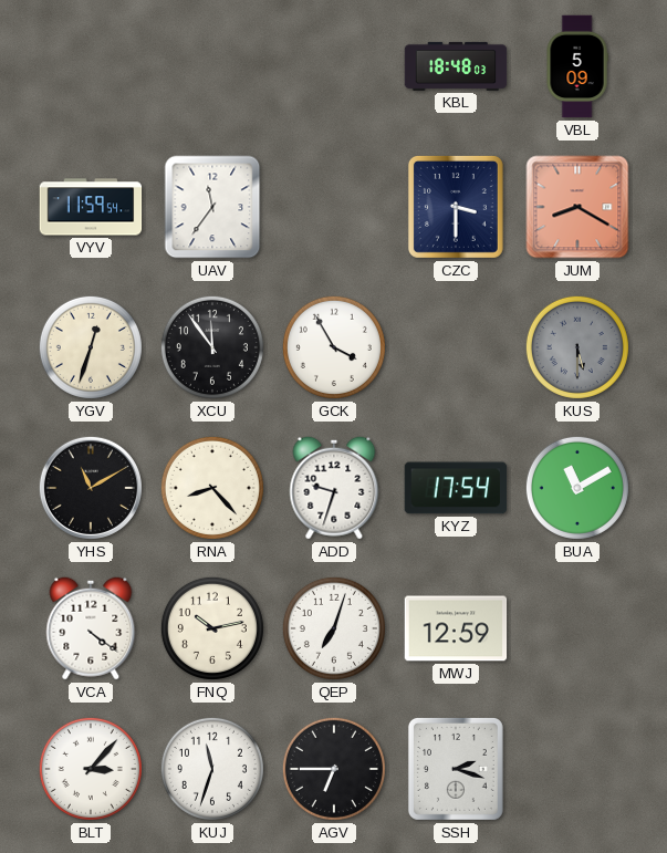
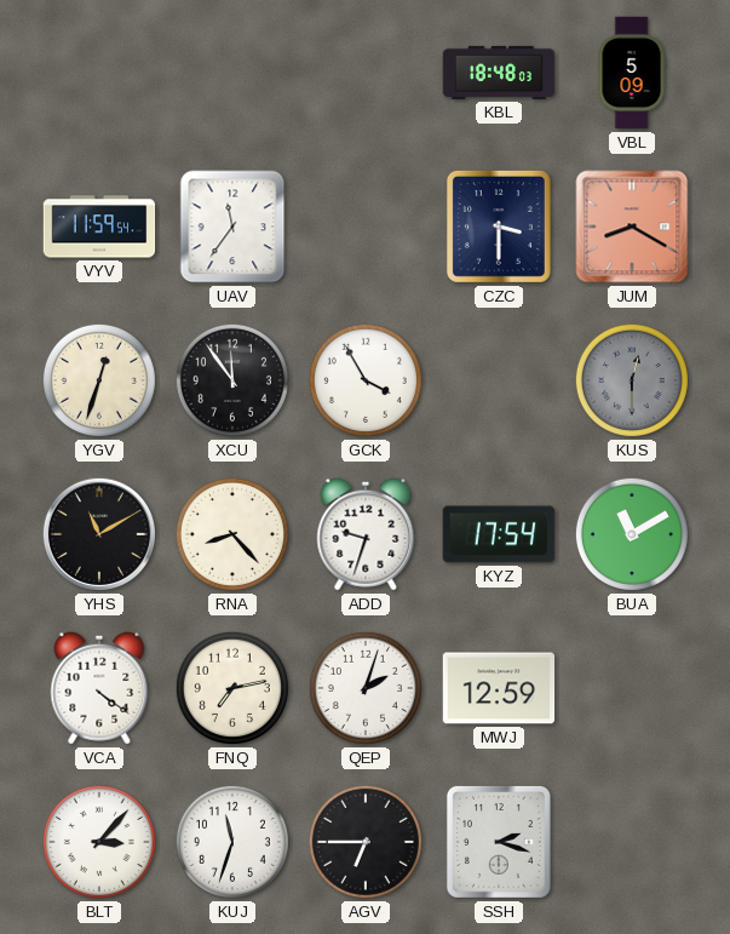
KUS: 5:30 -> 12:30
FNQ: 10:13 -> 7:13
QEP: 7:03 -> 2:03
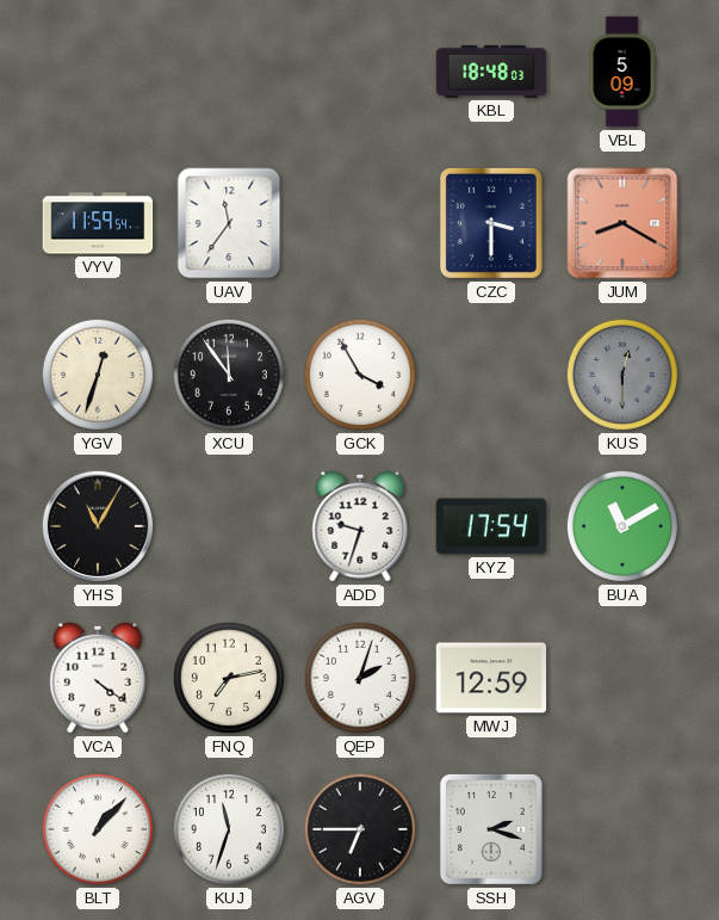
YHS: 11:10 -> 11:05
RNA: 8:23 -> none
BLT: 3:07 -> 1:07
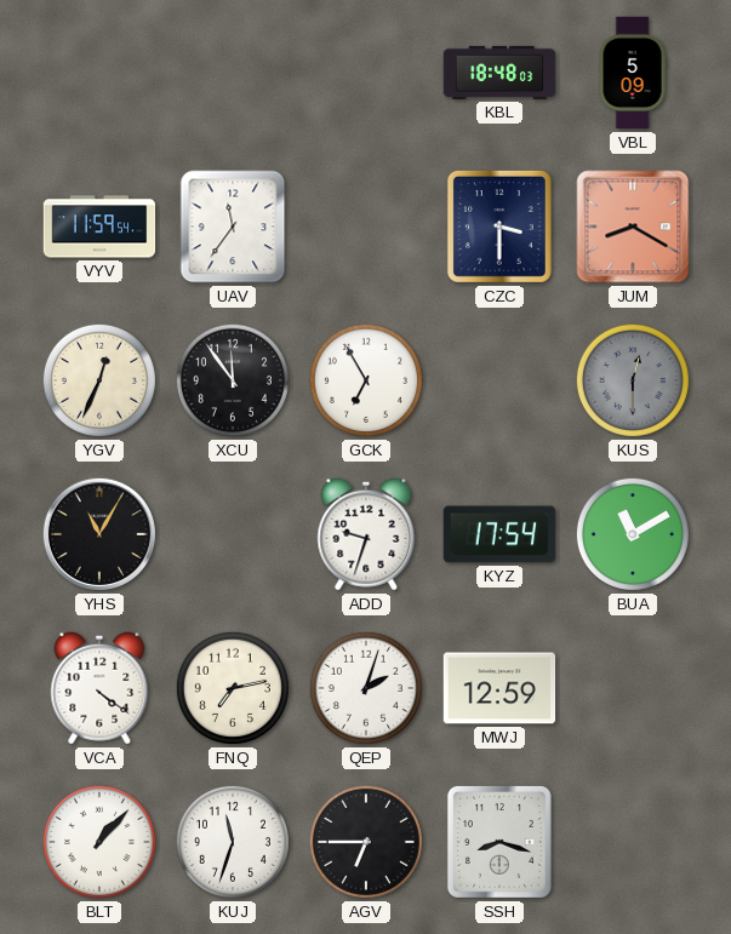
YGV: 12:33 -> 12:34
GCK: 3:55 -> 6:55
SSH: 2:18 -> 8:18
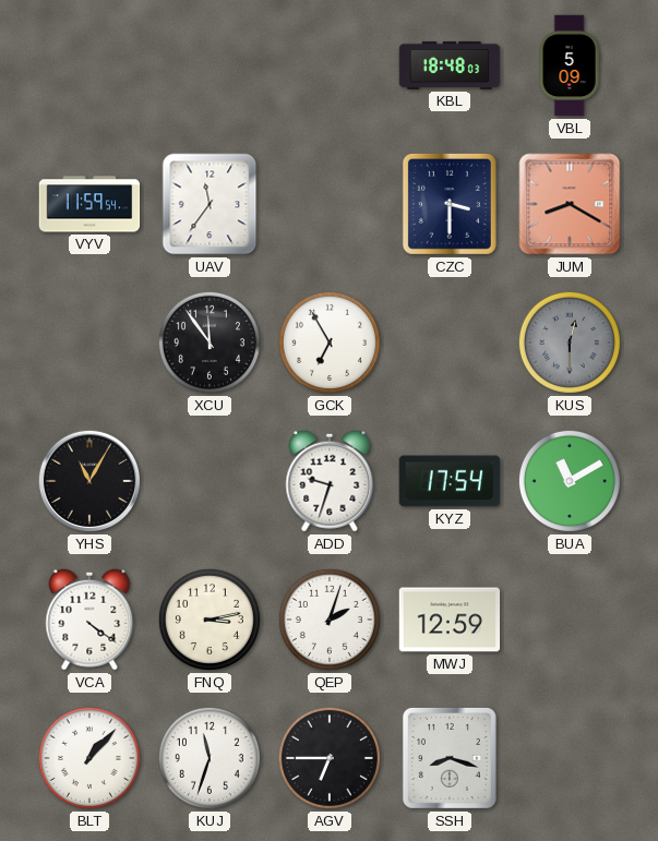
YGV: 12:34 -> none
FNQ: 7:13 -> 3:13
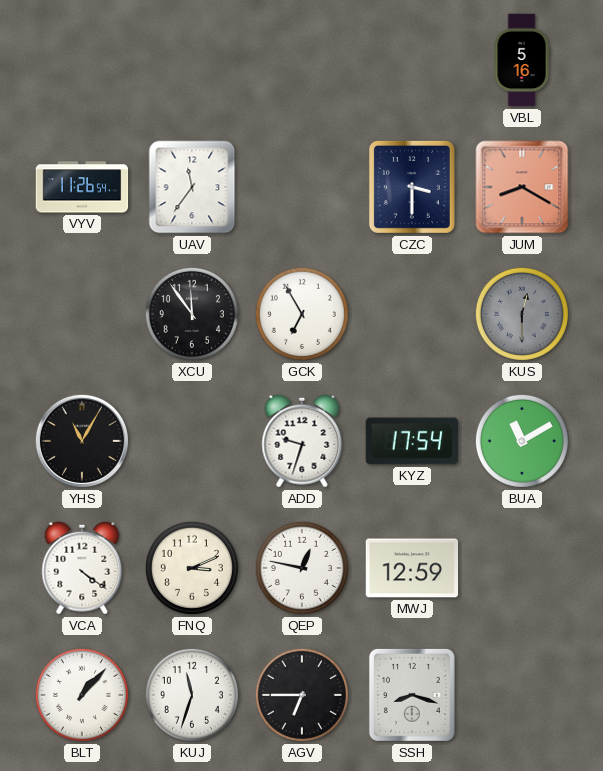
KBL: 18:48 -> none
VBL: 5:09 -> 5:16
VYV: 11:59 -> 11:26
FNQ: 3:13 -> 3:11
QEP: 2:03 -> 12:47
